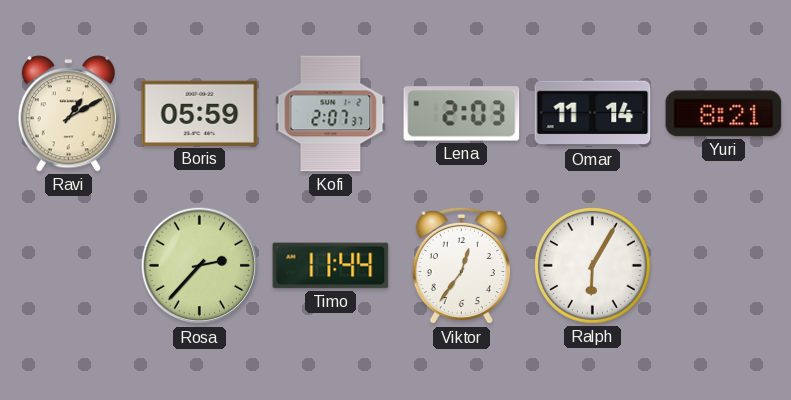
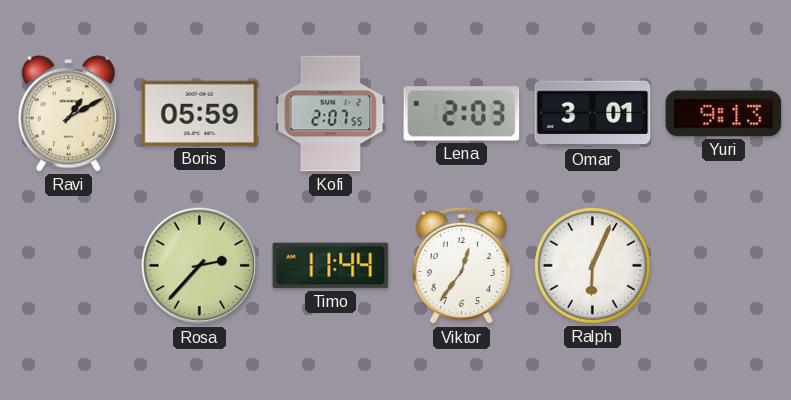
Kofi: 2:07:37 -> 2:07:55
Omar: 11:14 -> 3:01
Yuri: 8:21 -> 9:13
Ralph: 6:05 -> 6:04
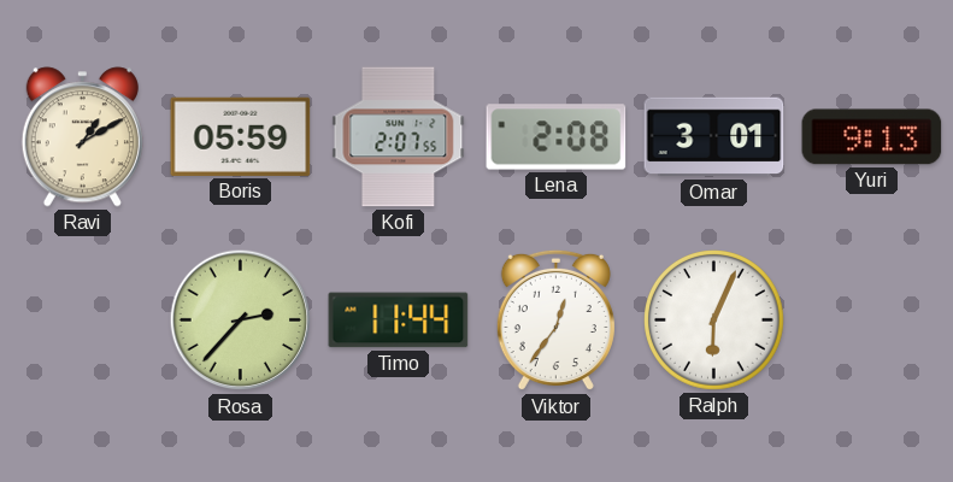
Lena: 2:03 -> 2:08
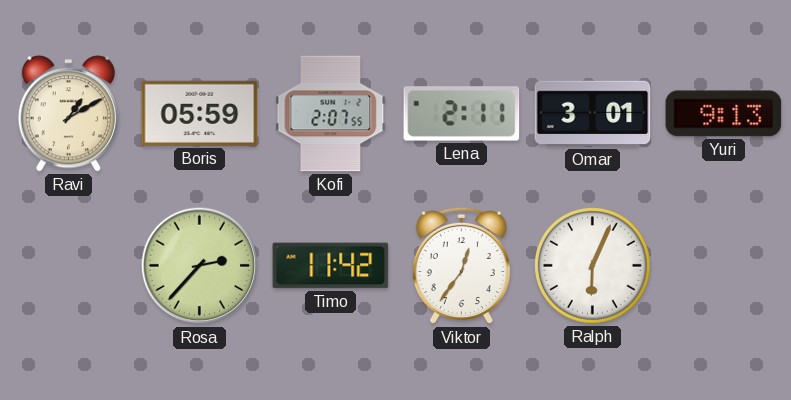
Lena: 2:08 -> 2:11
Timo: 11:44 -> 11:42
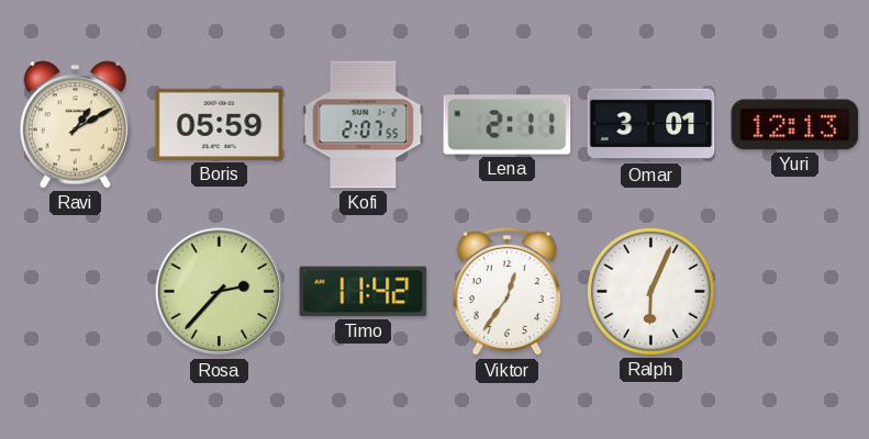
Yuri: 9:13 -> 12:13
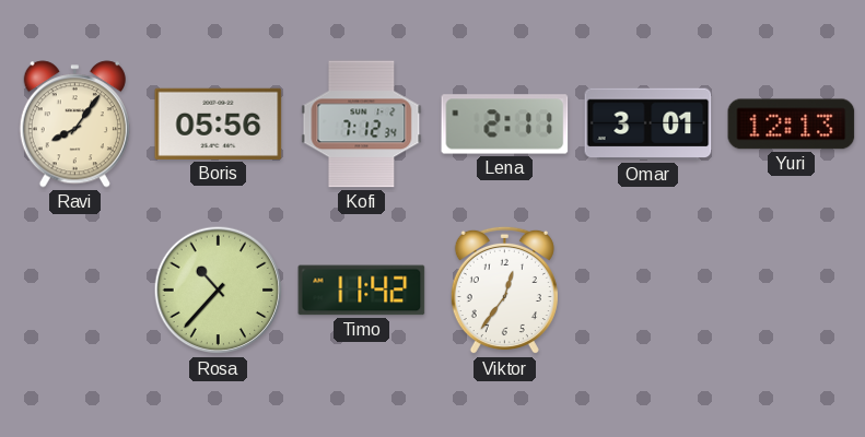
Ravi: 1:10 -> 8:06
Boris: 05:59 -> 05:56
Kofi: 2:07 -> 7:12
Rosa: 2:37 -> 10:37
Ralph: 6:04 -> none
